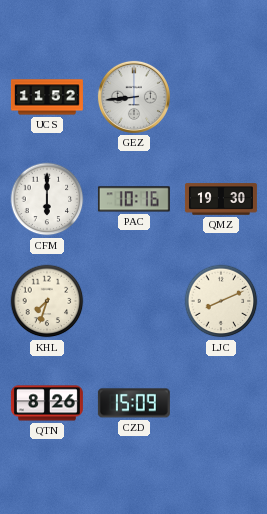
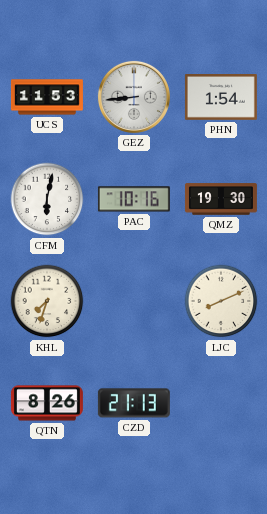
UCS: 11:52 -> 11:53
PHN: none -> 1:54
CFM: 6:00 -> 6:02
CZD: 15:09 -> 21:13
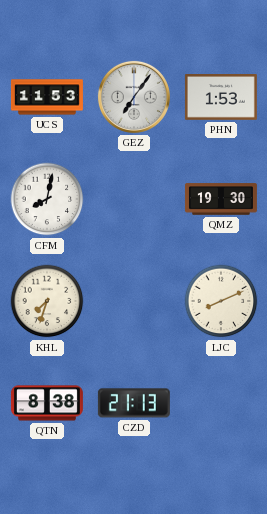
GEZ: 8:44 -> 7:06
PHN: 1:54 -> 1:53
CFM: 6:02 -> 8:02
PAC: 10:16 -> none
QTN: 8:26 -> 8:38
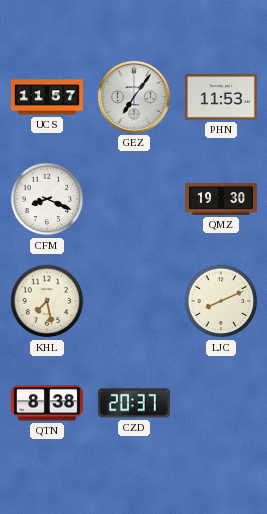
UCS: 11:53 -> 11:57
PHN: 1:53 -> 11:53
CFM: 8:02 -> 8:19
KHL: 7:33 -> 7:28
CZD: 21:13 -> 20:37
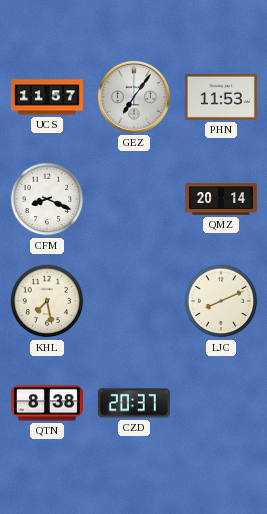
QMZ: 19:30 -> 20:14
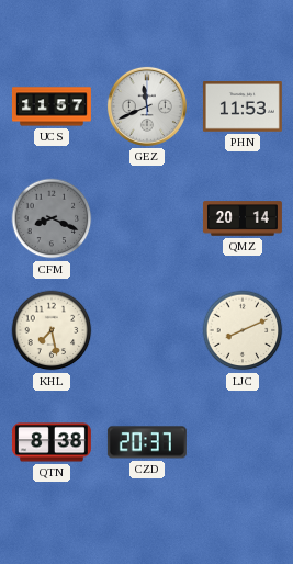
GEZ: 7:06 -> 11:41
CFM dial: white -> grey
